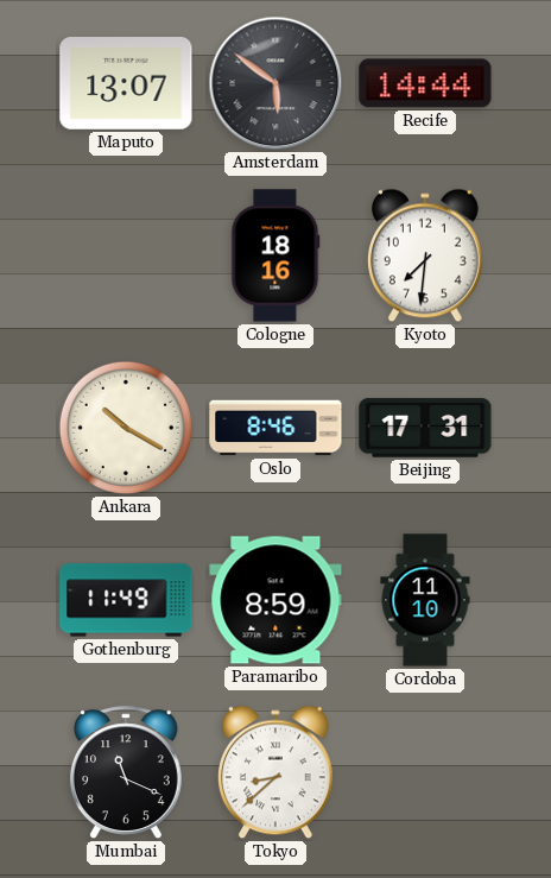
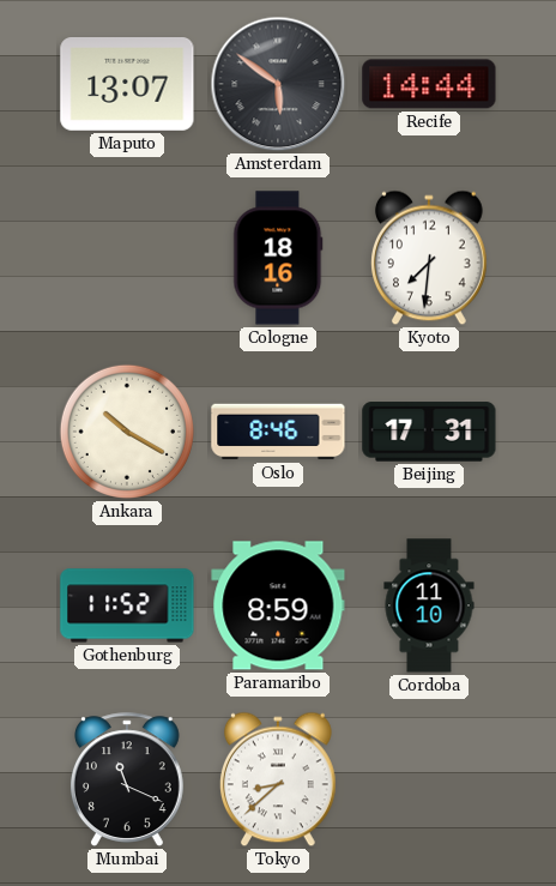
Gothenburg: 11:49 -> 11:52
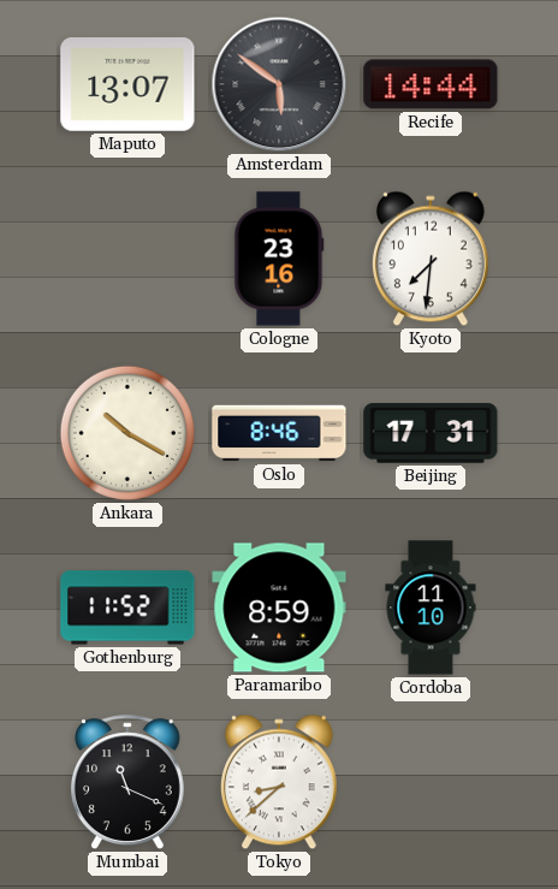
Cologne: 18:16 -> 23:16
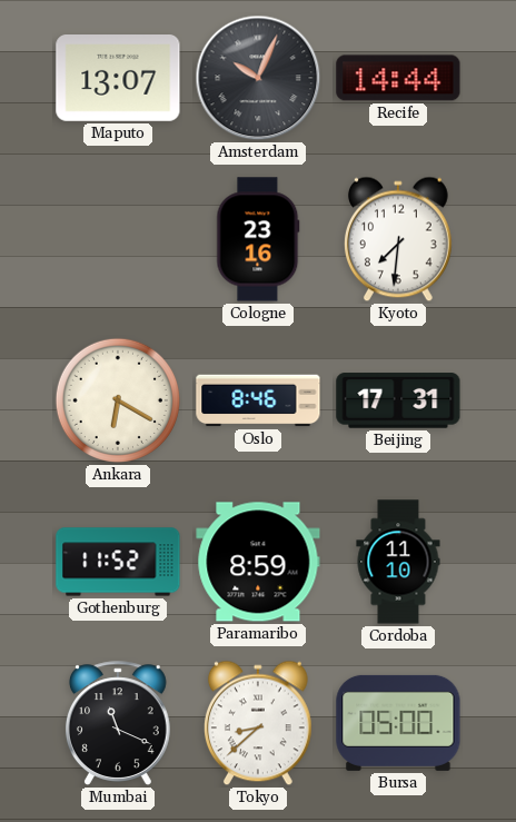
Amsterdam: 5:51 -> 10:04
Ankara: 10:20 -> 6:20
Bursa: none -> 05:00
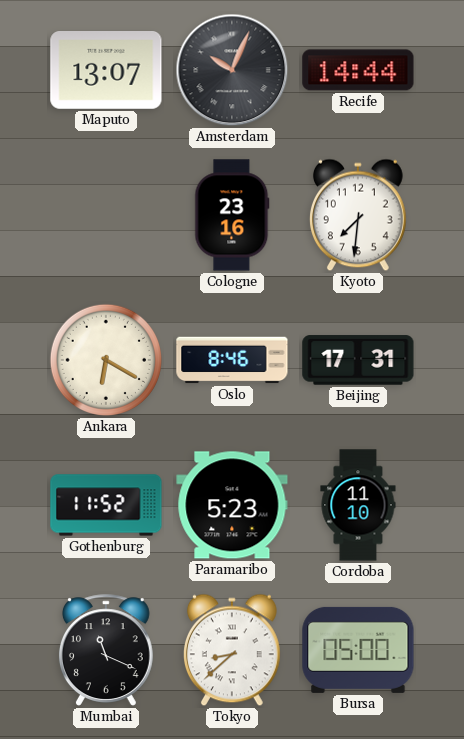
Paramaribo: 8:59 -> 5:23
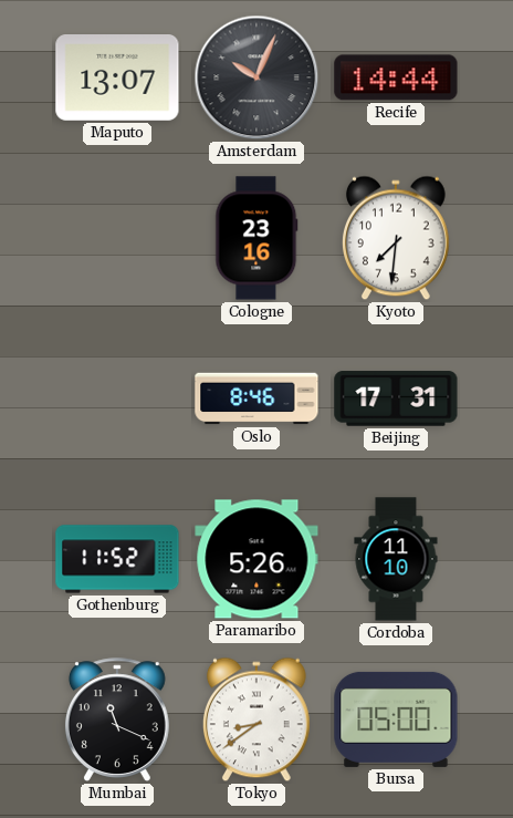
Ankara: 6:20 -> none
Paramaribo: 5:23 -> 5:26
Tokyo: 8:38 -> 8:39
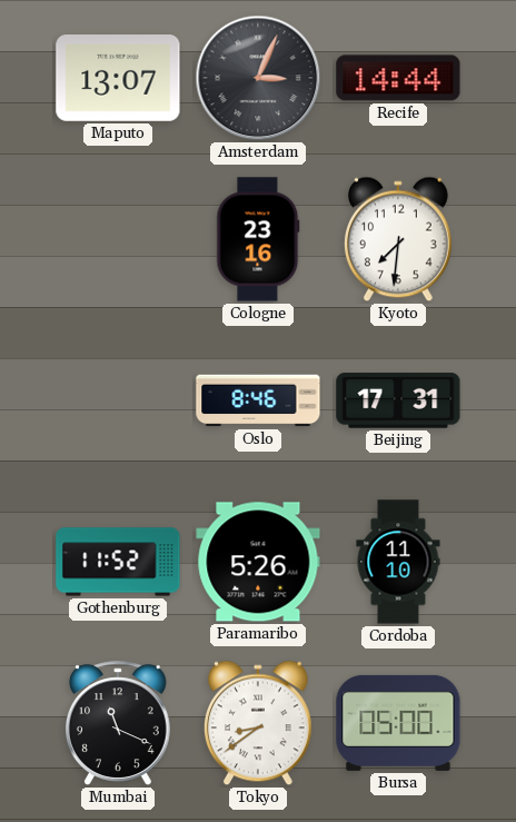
Amsterdam: 10:04 -> 3:04
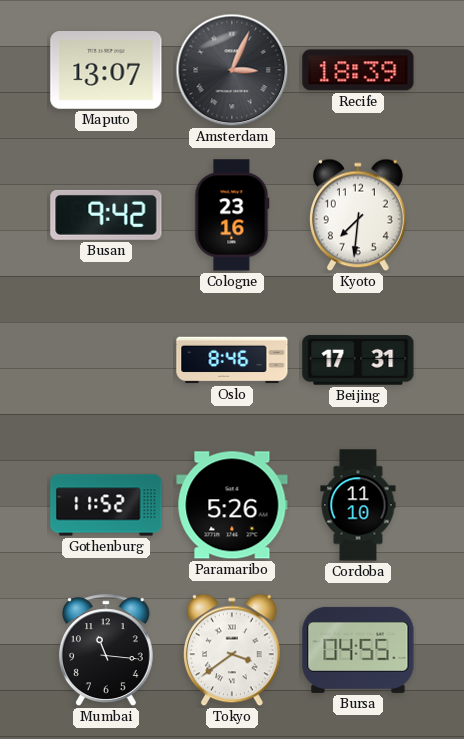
Recife: 14:44 -> 18:39
Busan: none -> 9:42
Mumbai: 11:19 -> 11:16
Tokyo: 8:39 -> 3:39
Bursa: 05:00 -> 04:55
